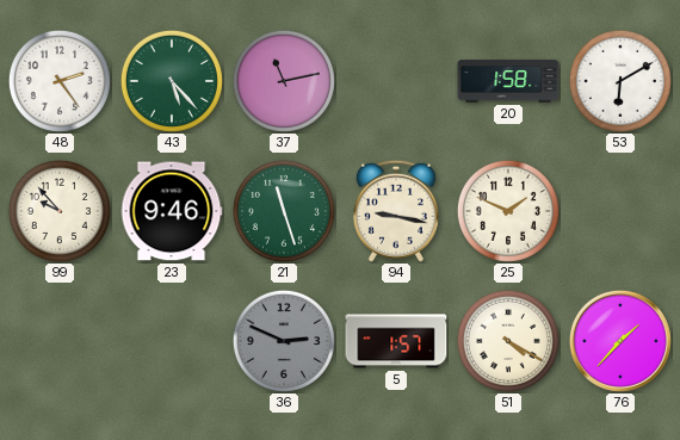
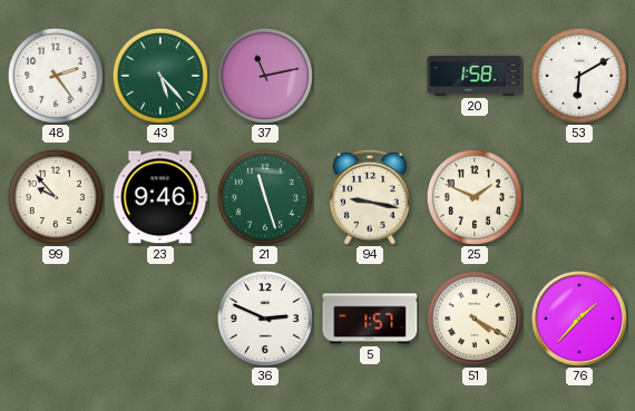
36 dial: grey -> white
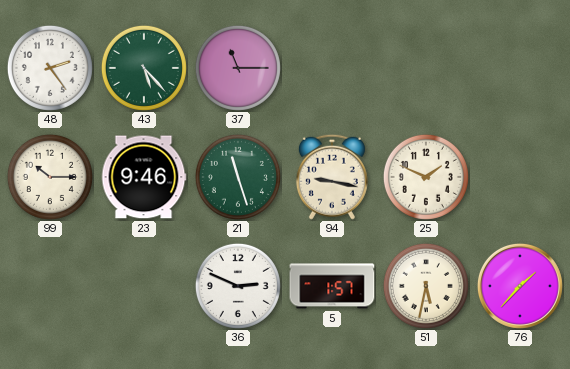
37: 11:13 -> 11:15
20: 1:58 -> none
53: 6:10 -> none
99: 9:53 -> 10:15
51: 4:20 -> 5:32
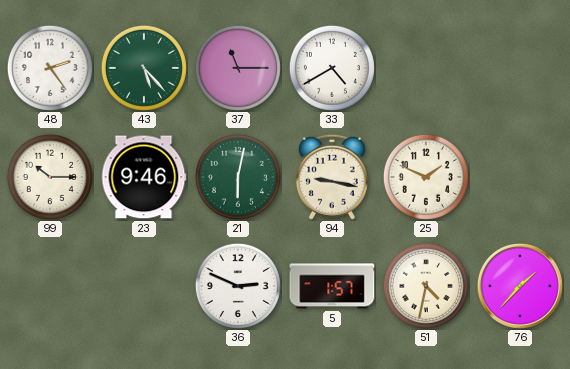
33: none -> 4:40
21: 11:27 -> 6:02
51: 5:32 -> 4:32
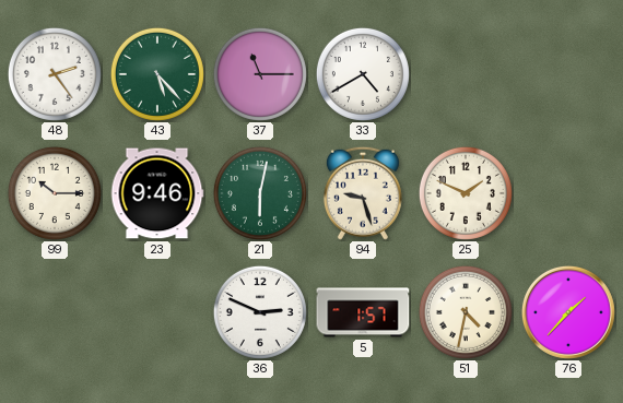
94: 9:17 -> 9:27
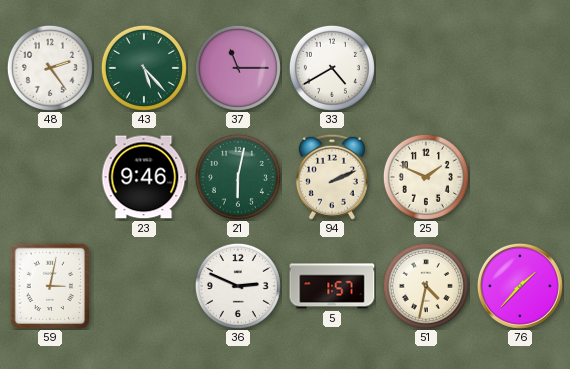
99: 10:15 -> none
94: 9:27 -> 2:11
59: none -> 3:02
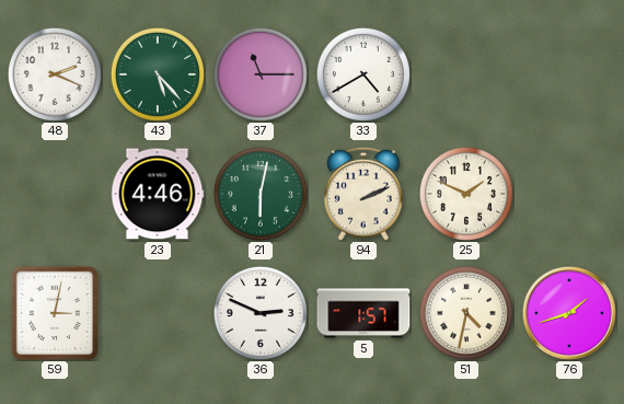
48: 2:24 -> 2:19
23: 9:46 -> 4:46
76: 1:37 -> 1:42
